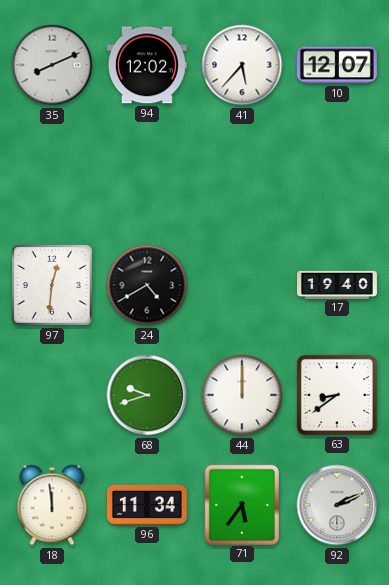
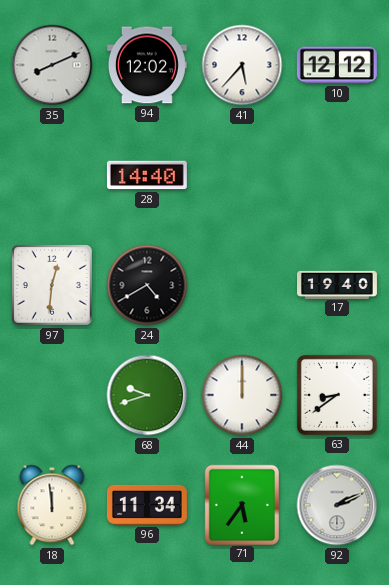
10: 12:07 -> 12:12
28: none -> 14:40
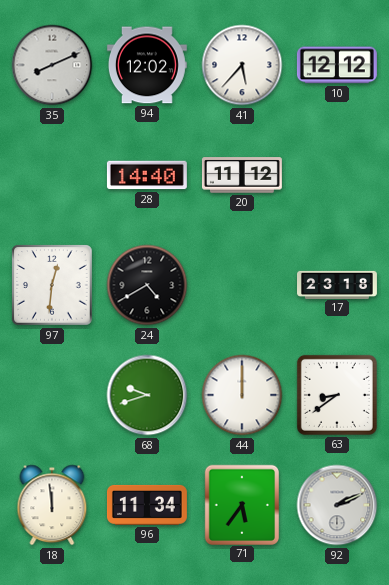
20: none -> 11:12
17: 19:40 -> 23:18
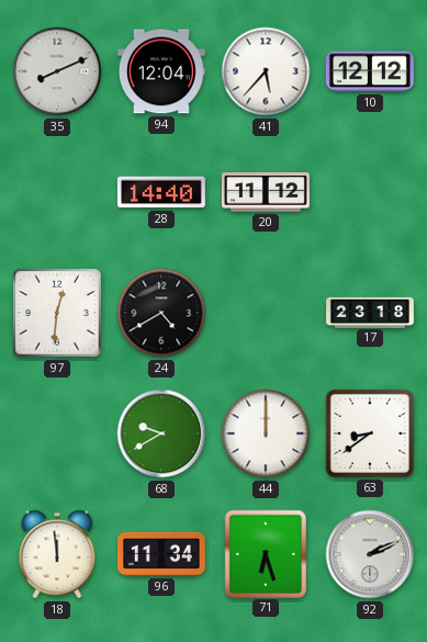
94: 12:02 -> 12:04
68: 9:42 -> 9:40
71: 5:36 -> 6:27
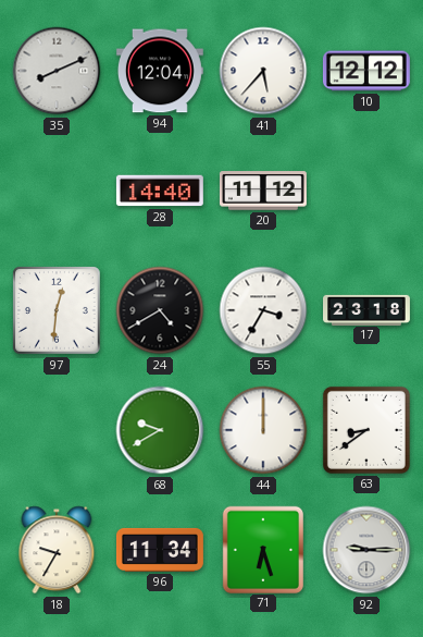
55: none -> 3:35
18: 11:59 -> 9:35
92: 2:11 -> 9:15
